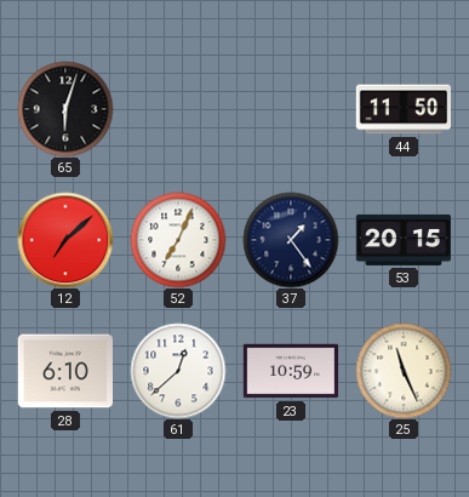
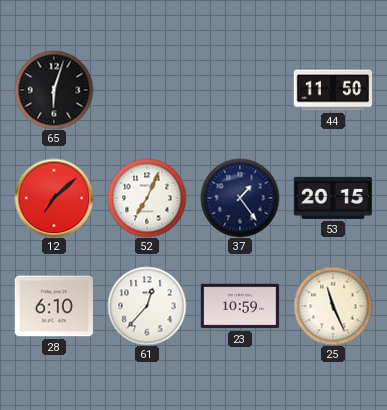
61: 12:38 -> 12:37
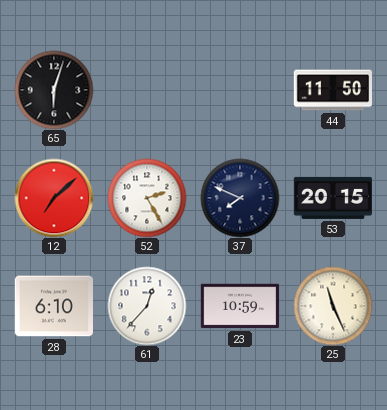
52: 7:04 -> 2:25
37: 1:24 -> 7:49
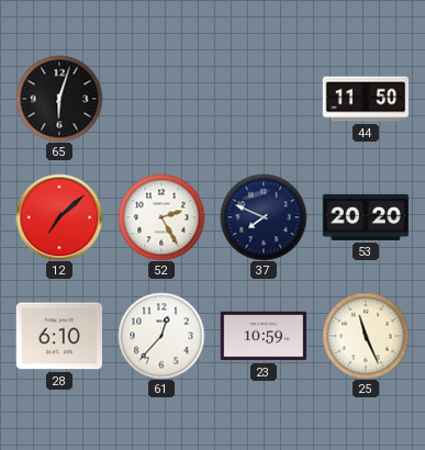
53: 20:15 -> 20:20
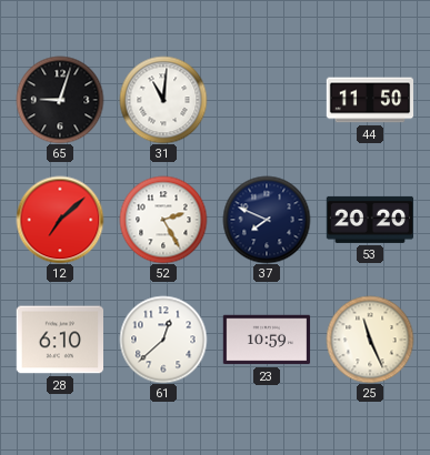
65: 6:03 -> 9:03
31: none -> 11:01
61: 12:37 -> 12:38
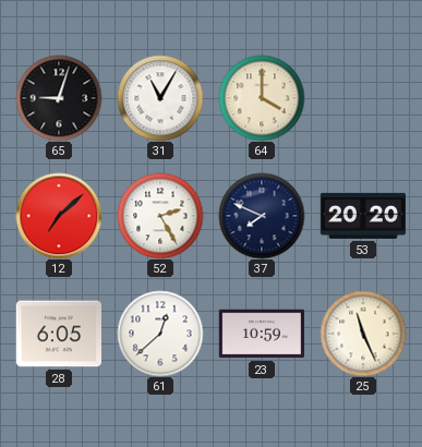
31: 11:01 -> 11:05
64: none -> 4:00
44: 11:50 -> none
28: 6:10 -> 6:05
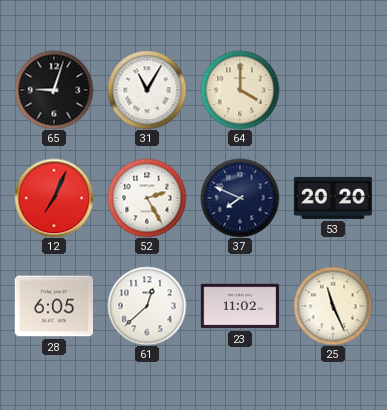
12: 7:08 -> 7:04
23: 10:59 -> 11:02
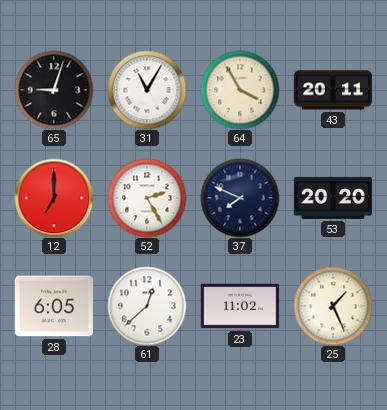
64: 4:00 -> 3:55
43: none -> 20:11
12: 7:04 -> 7:00
25: 11:26 -> 1:26
